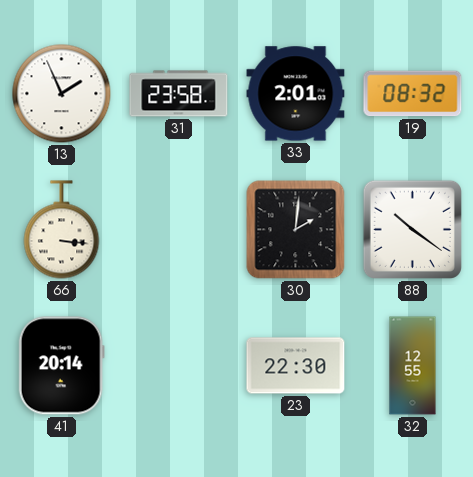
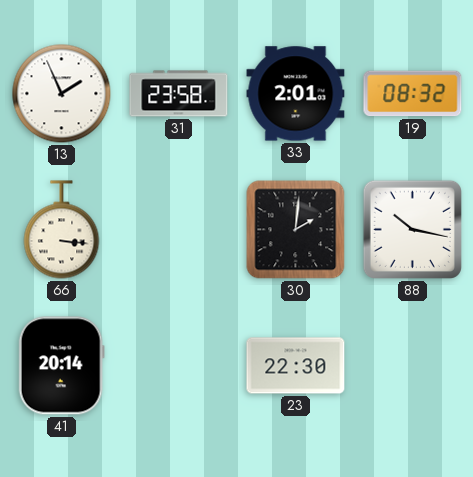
88: 10:21 -> 10:17
32: 12:55 -> none
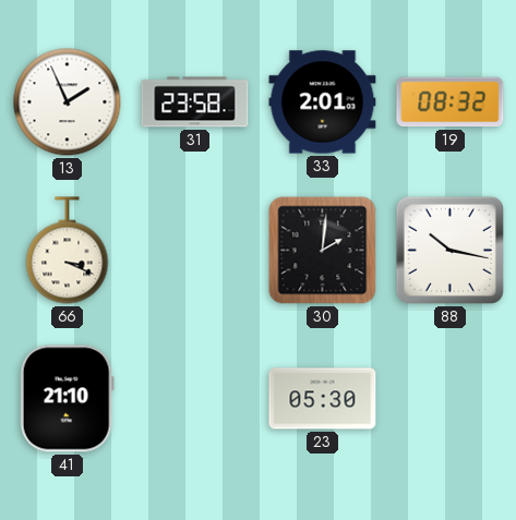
66: 3:16 -> 3:19
41: 20:14 -> 21:10
23: 22:30 -> 05:30
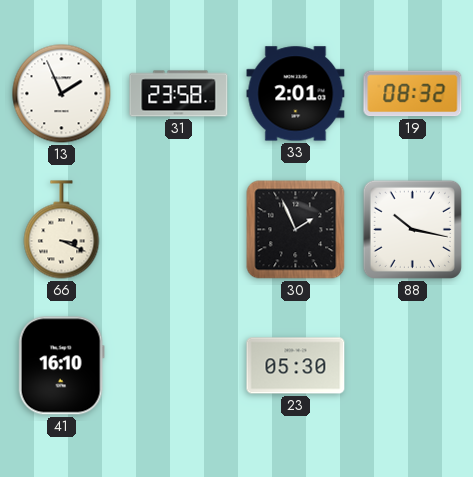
30: 2:01 -> 1:56
41: 21:10 -> 16:10
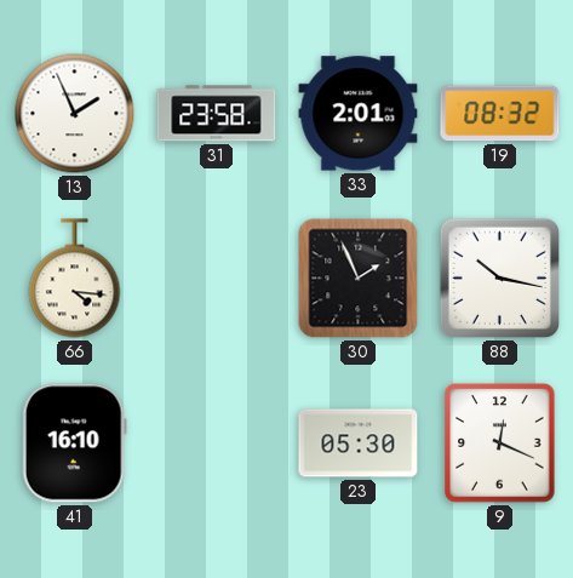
66: 3:19 -> 4:16
9: none -> 12:19
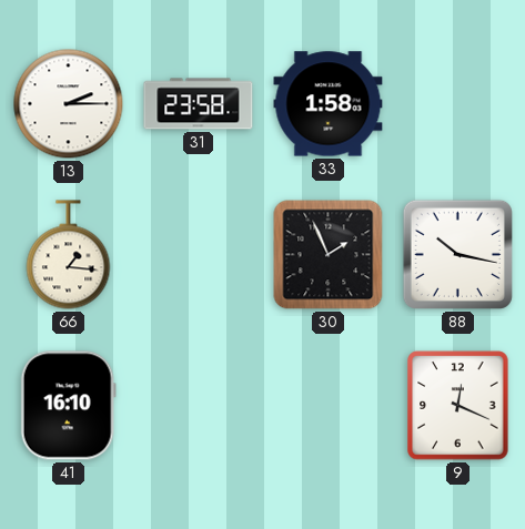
13: 1:56 -> 2:15
33: 2:01 -> 1:58
19: 08:32 -> none
66: 4:16 -> 1:16
23: 05:30 -> none
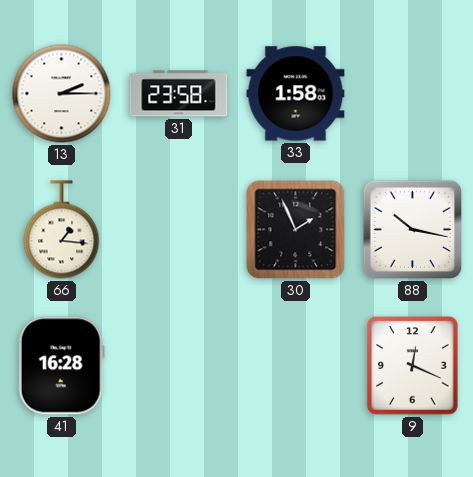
41: 16:10 -> 16:28
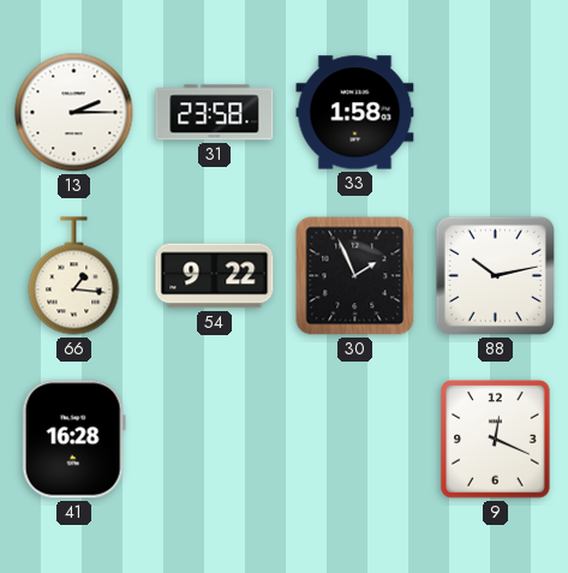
54: none -> 9:22
88: 10:17 -> 10:13
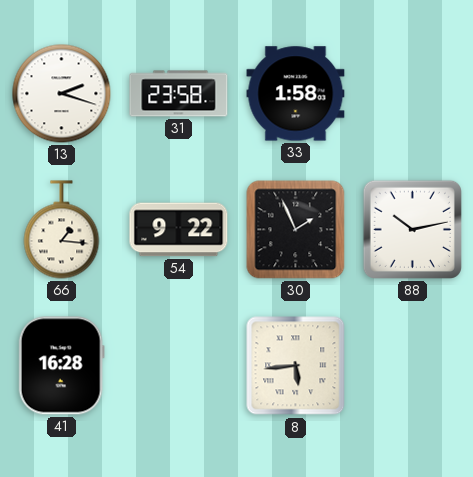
13: 2:15 -> 2:18
8: none -> 5:44
9: 12:19 -> none
